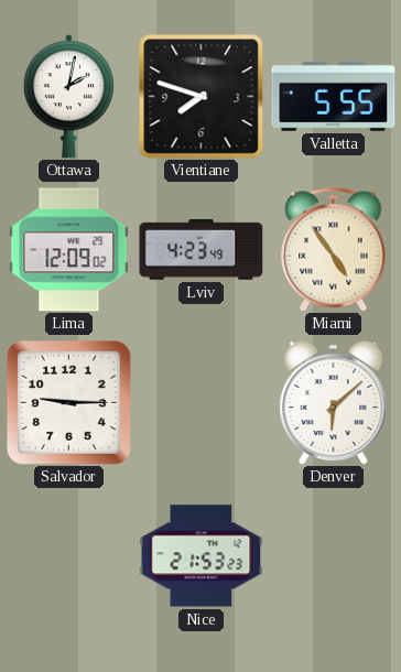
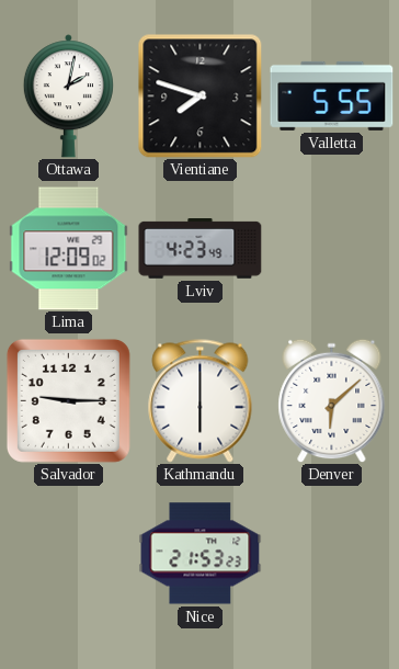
Miami: 4:54 -> none
Kathmandu: none -> 6:00
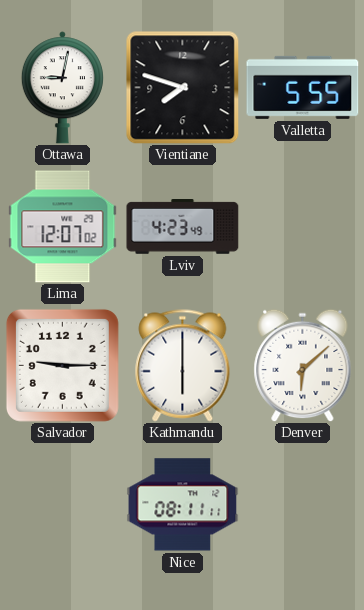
Ottawa: 2:02 -> 9:02
Lima: 12:09 -> 12:07
Nice: 21:53 -> 08:11
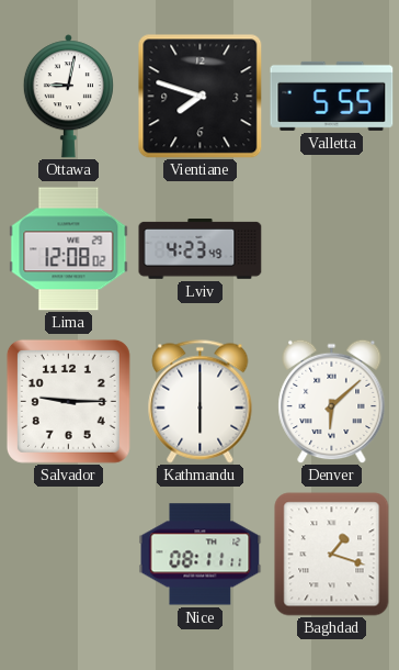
Lima: 12:07 -> 12:08
Baghdad: none -> 1:18
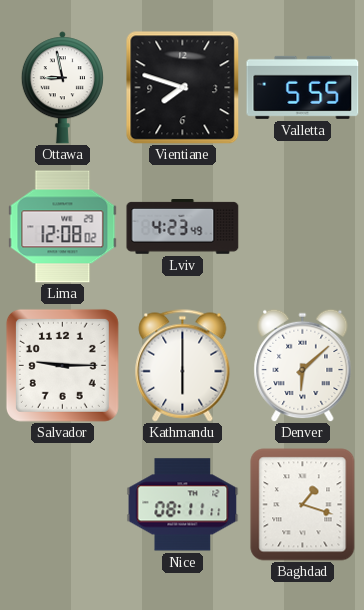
Ottawa: 9:02 -> 8:58
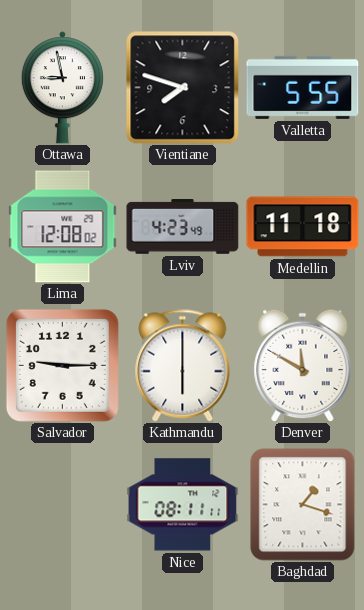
Medellin: none -> 11:18
Denver: 6:08 -> 11:50
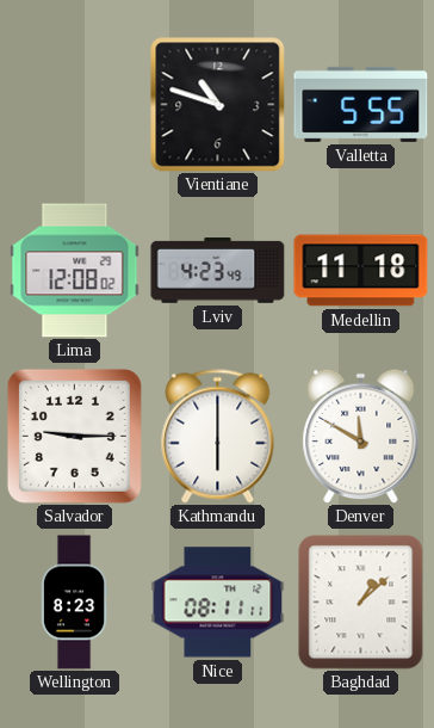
Ottawa: 8:58 -> none
Vientiane: 7:48 -> 10:48
Wellington: none -> 8:23
Baghdad: 1:18 -> 1:08
